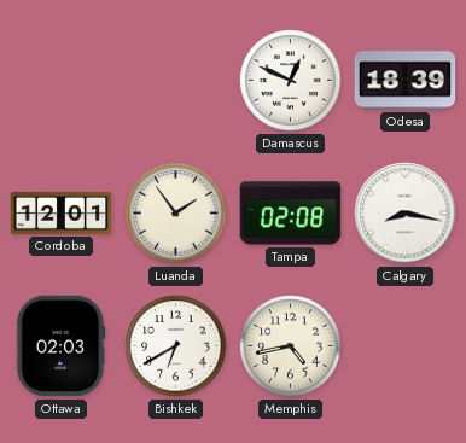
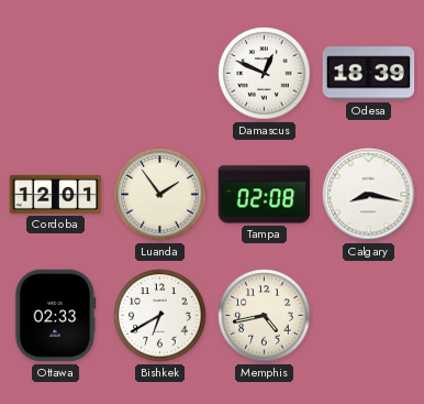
Ottawa: 02:03 -> 02:33
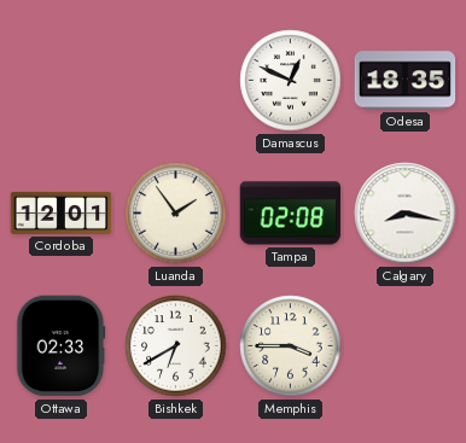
Odesa: 18:39 -> 18:35
Memphis: 4:43 -> 3:45
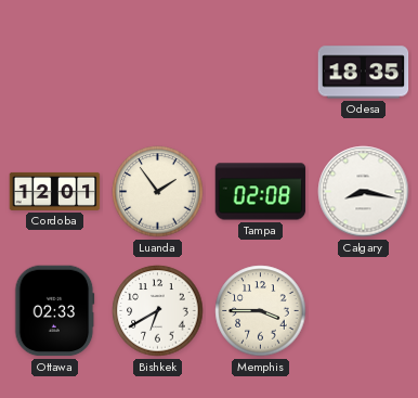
Damascus: 12:49 -> none
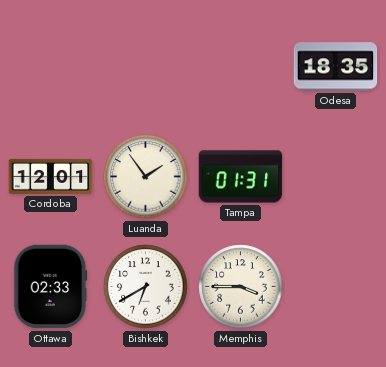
Tampa: 02:08 -> 01:31
Calgary: 8:17 -> none
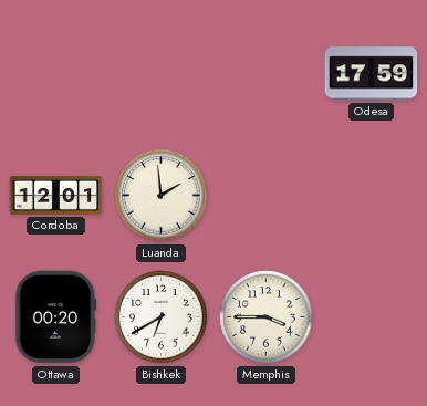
Odesa: 18:35 -> 17:59
Luanda: 1:54 -> 1:59
Tampa: 01:31 -> none
Ottawa: 02:33 -> 00:20
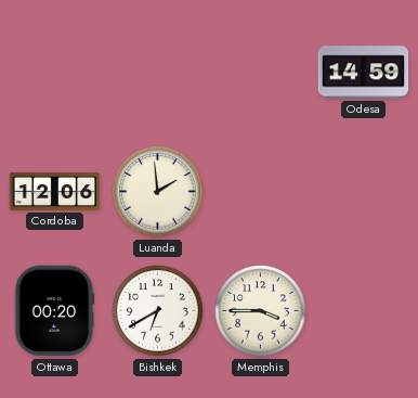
Odesa: 17:59 -> 14:59
Cordoba: 12:01 -> 12:06
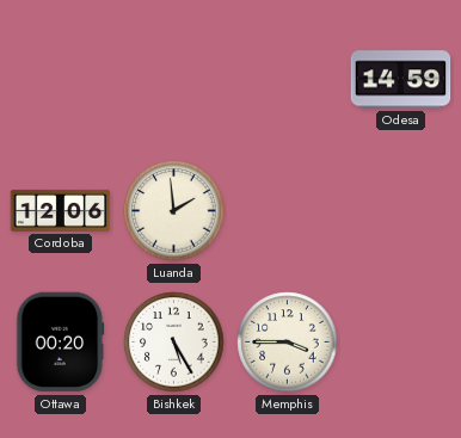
Bishkek: 6:40 -> 5:25
